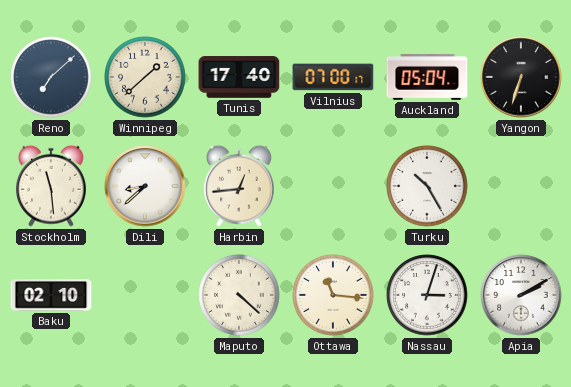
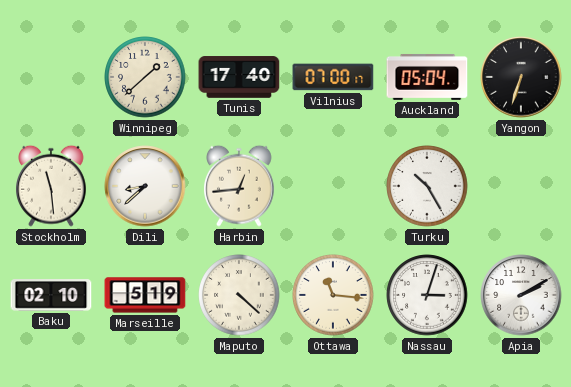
Reno: 7:08 -> none
Marseille: none -> 5:19
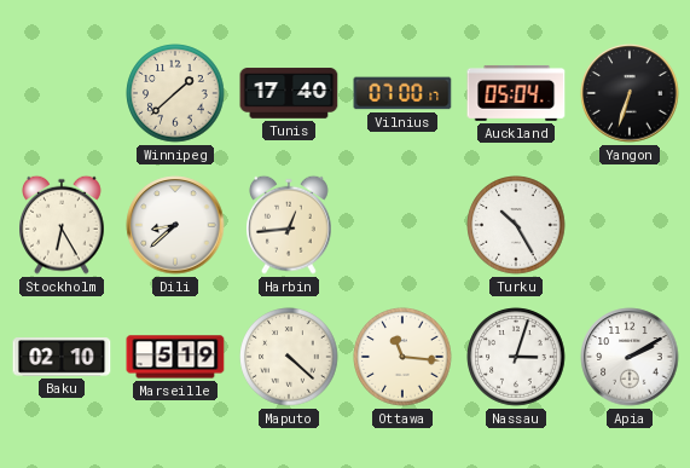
Stockholm: 11:29 -> 6:25
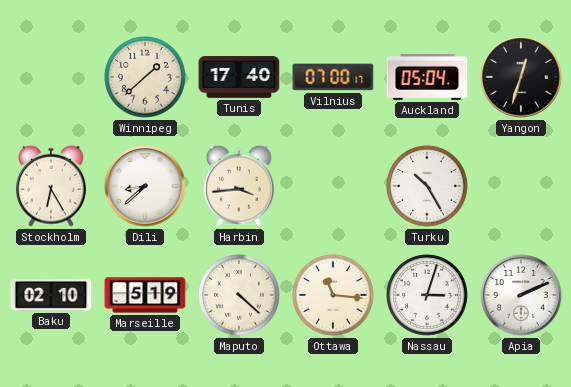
Yangon: 6:33 -> 12:33
Harbin: 12:44 -> 3:44
Apia: 2:10 -> 2:11
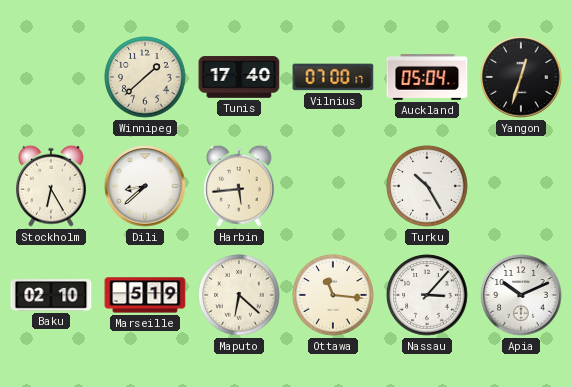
Harbin: 3:44 -> 5:44
Maputo: 4:22 -> 6:22
Nassau: 3:03 -> 3:07
Apia: 2:11 -> 10:11
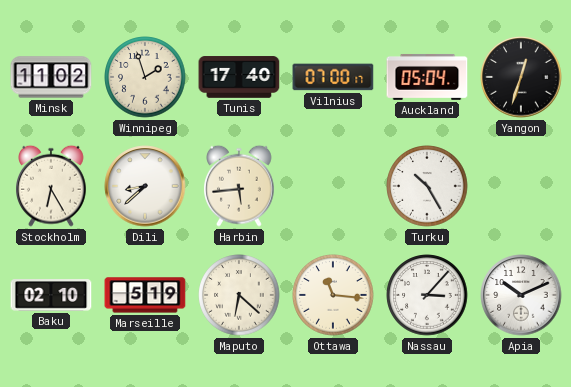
Minsk: none -> 11:02
Winnipeg: 1:38 -> 1:57
